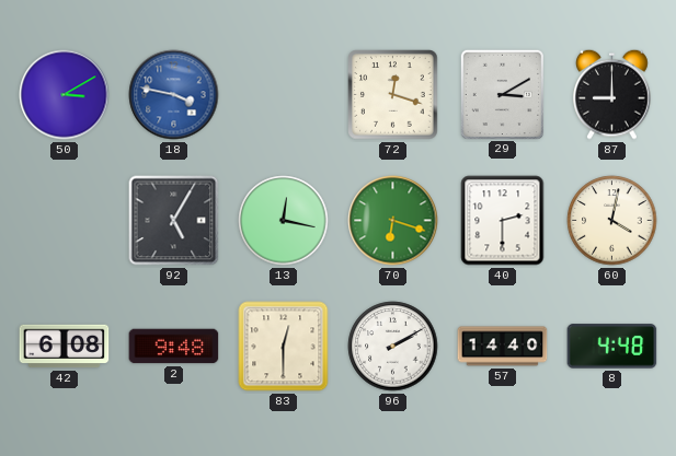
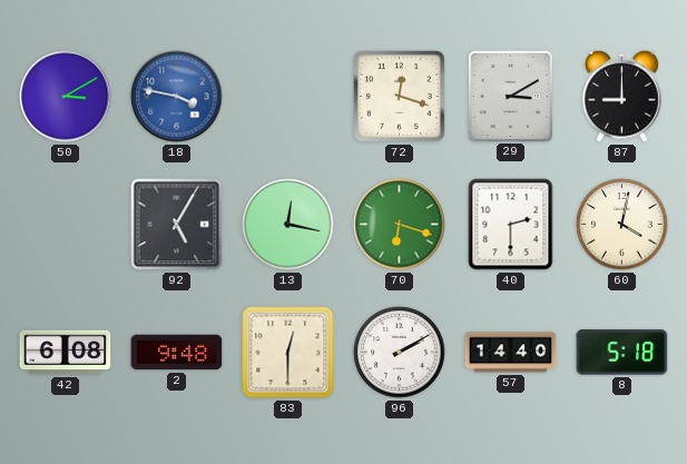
8: 4:48 -> 5:18
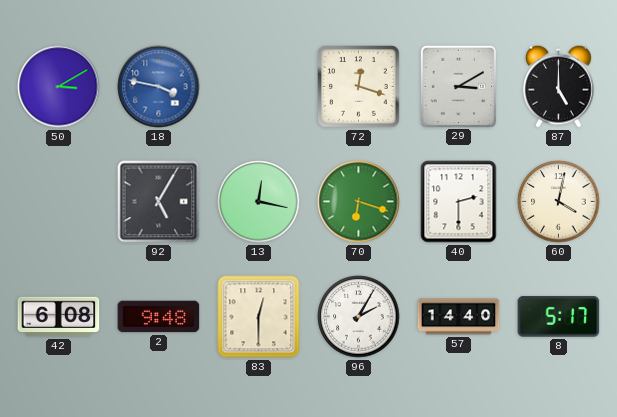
87: 9:00 -> 5:00
96: 2:10 -> 2:05
8: 5:18 -> 5:17
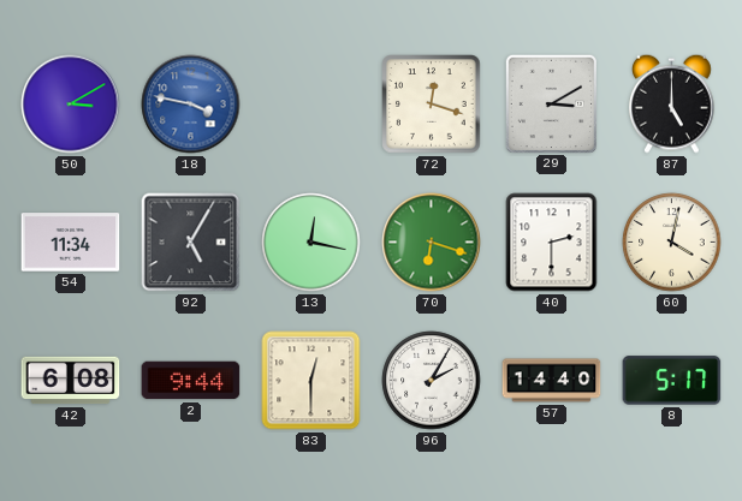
54: none -> 11:34
2: 9:48 -> 9:44
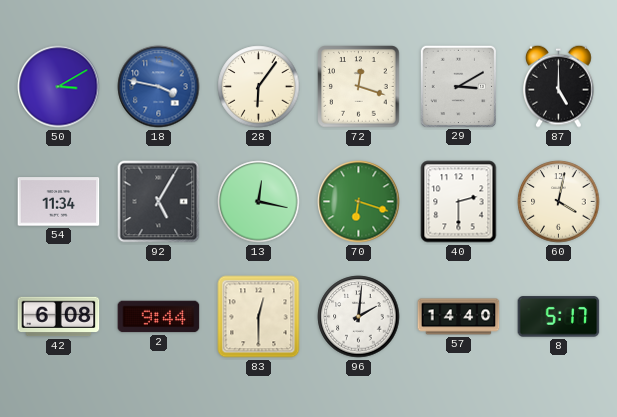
28: none -> 6:06
96: 2:05 -> 2:01
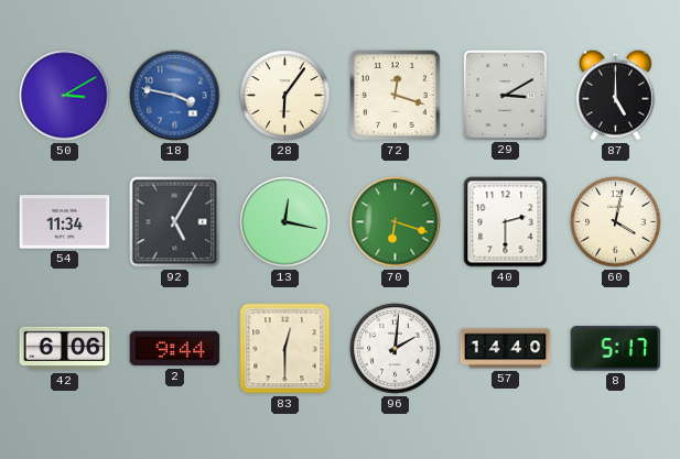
42: 6:08 -> 6:06
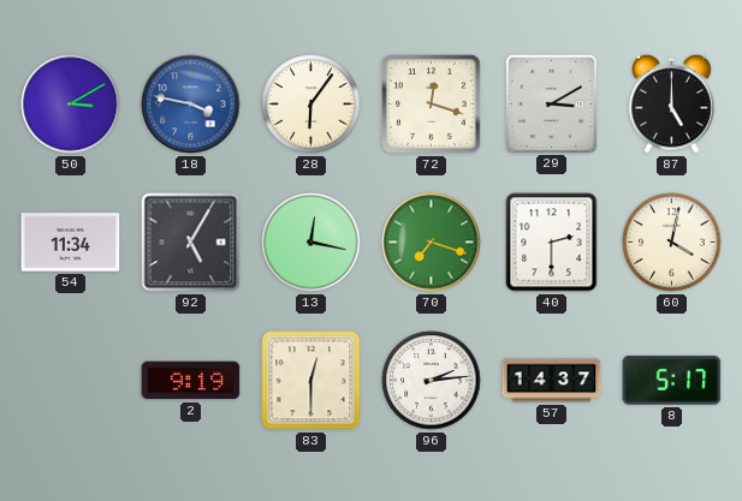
70: 6:18 -> 7:18
42: 6:06 -> none
2: 9:44 -> 9:19
96: 2:01 -> 2:14
57: 14:40 -> 14:37
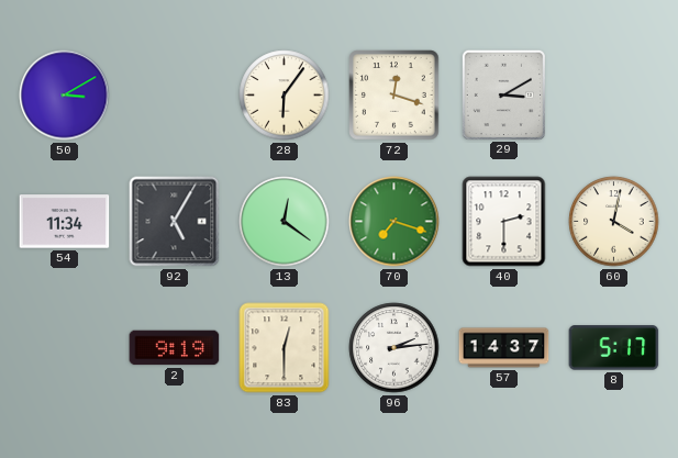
18: 3:47 -> none
87: 5:00 -> none
13: 12:17 -> 12:21
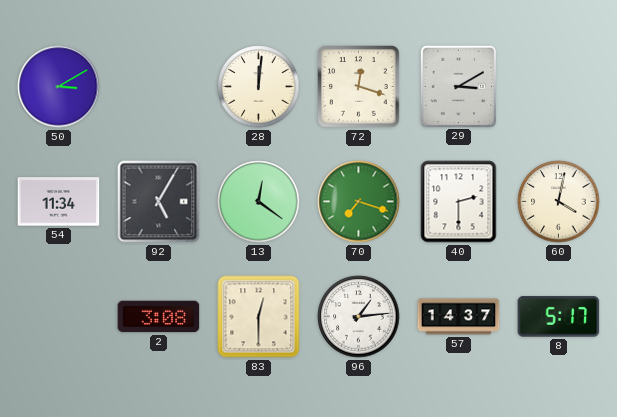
28: 6:06 -> 12:01
2: 9:19 -> 3:08
96: 2:14 -> 1:14
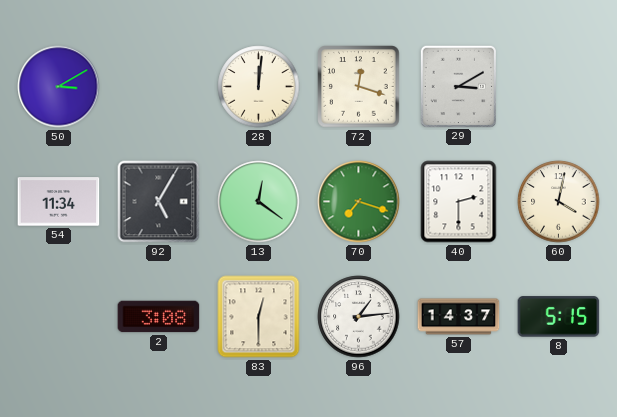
8: 5:17 -> 5:15
